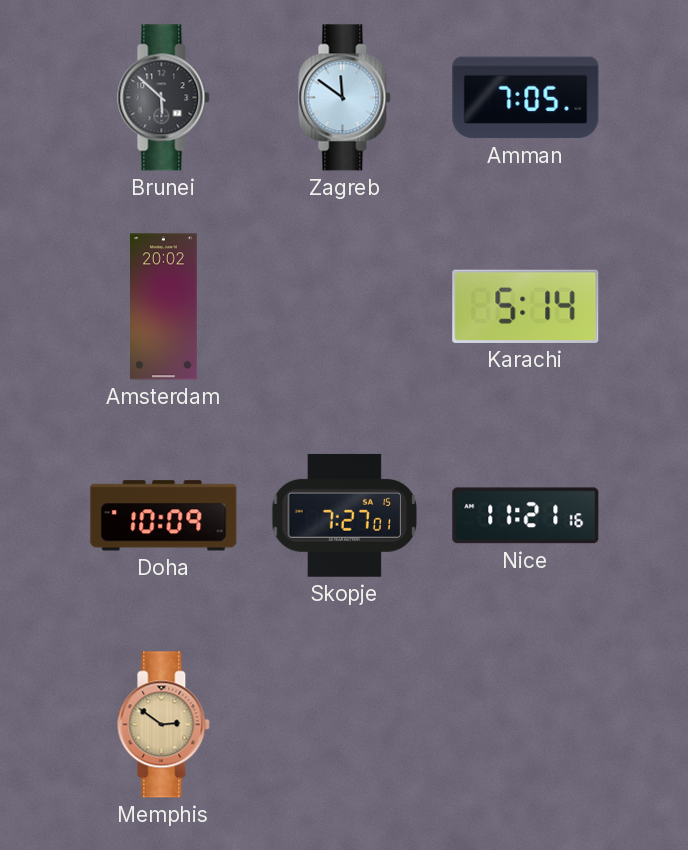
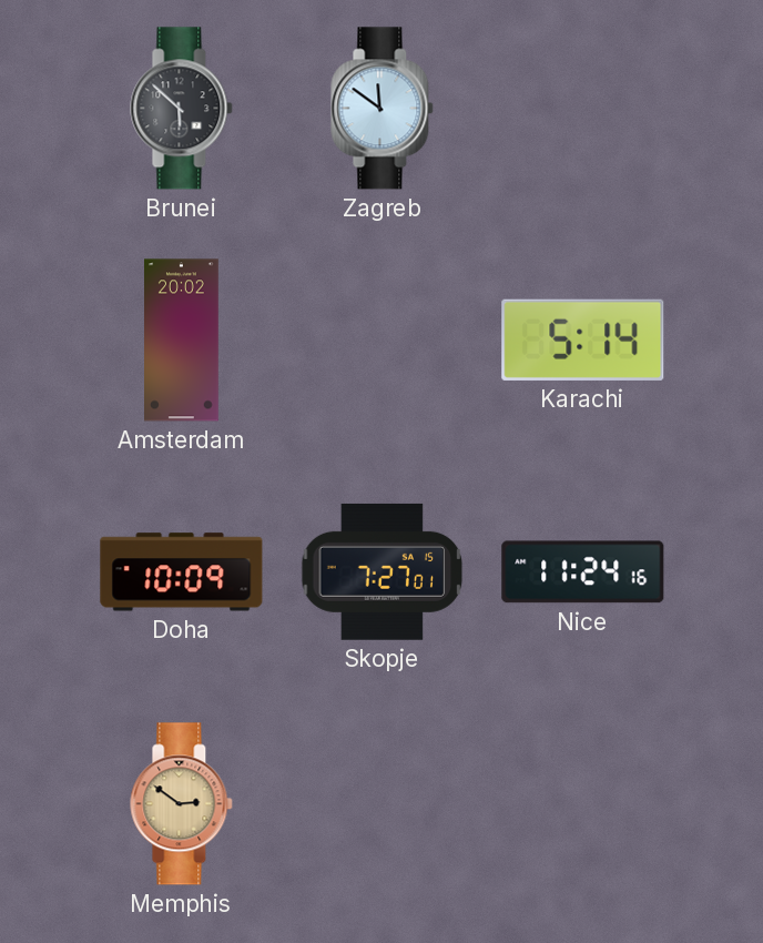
Amman: 7:05 -> none
Nice: 11:21 -> 11:24
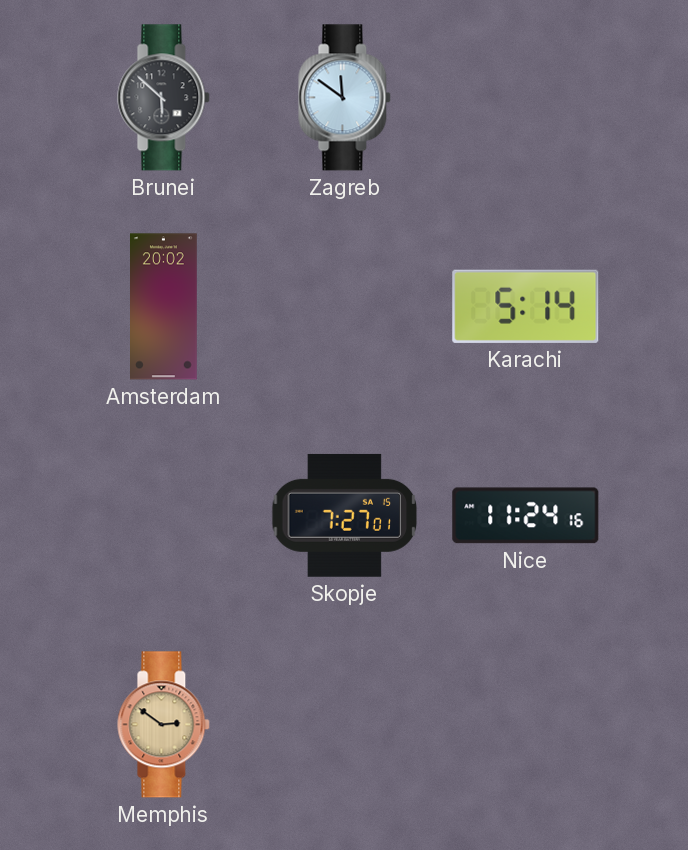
Doha: 10:09 -> none
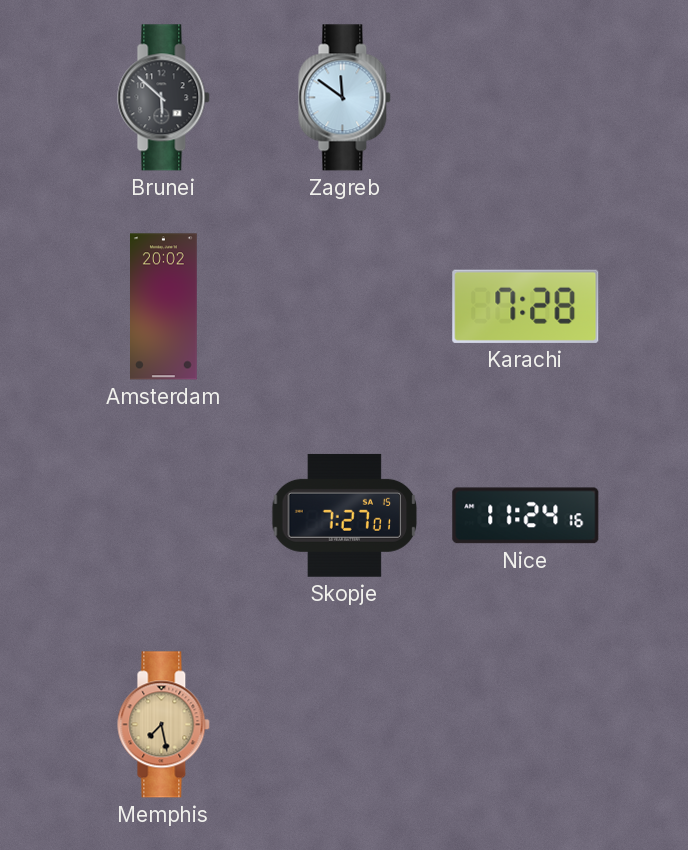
Karachi: 5:14 -> 7:28
Memphis: 2:51 -> 7:28
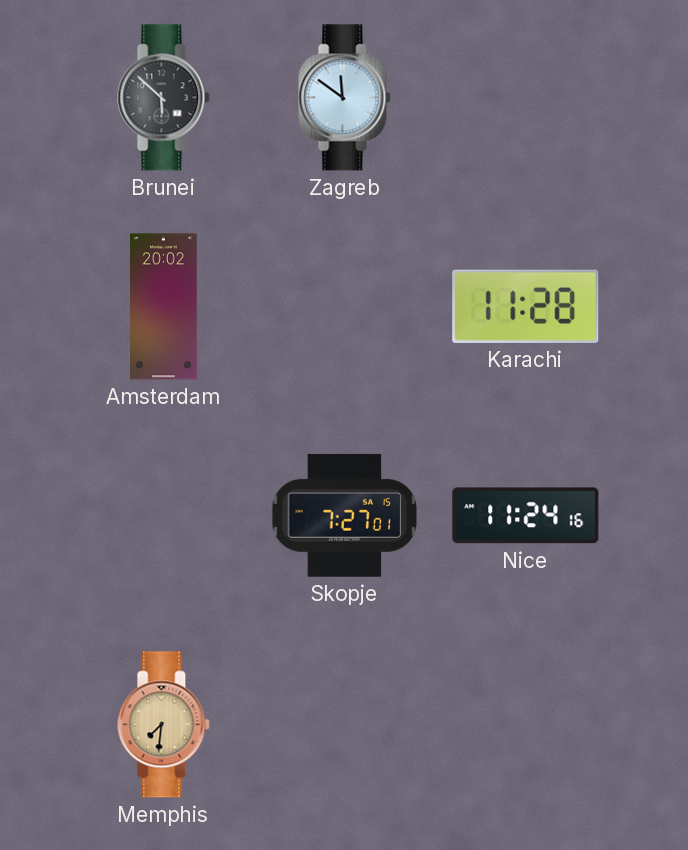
Karachi: 7:28 -> 11:28
Memphis: 7:28 -> 7:31
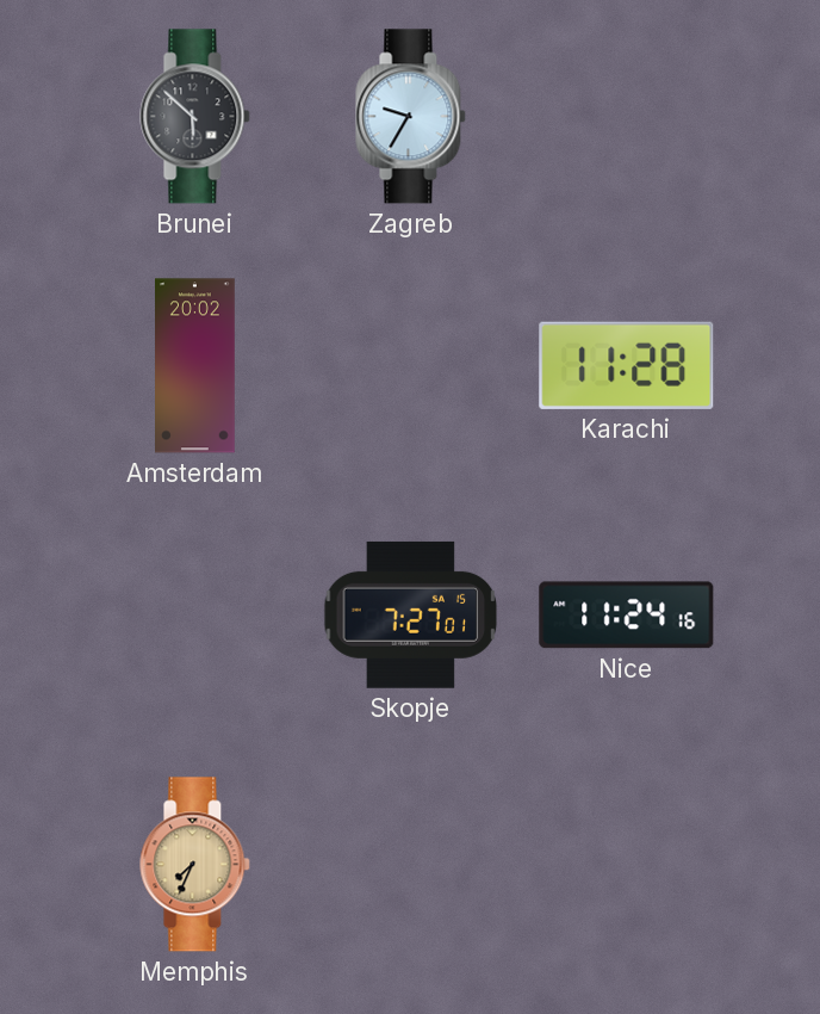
Zagreb: 11:51 -> 9:35
Memphis: 7:31 -> 7:34
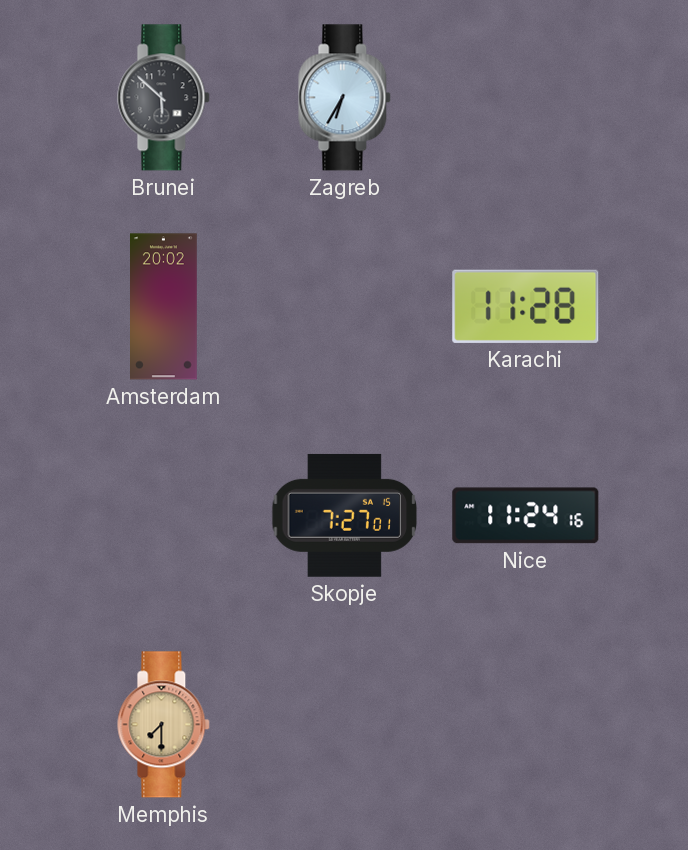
Zagreb: 9:35 -> 6:35
Memphis: 7:34 -> 7:30
